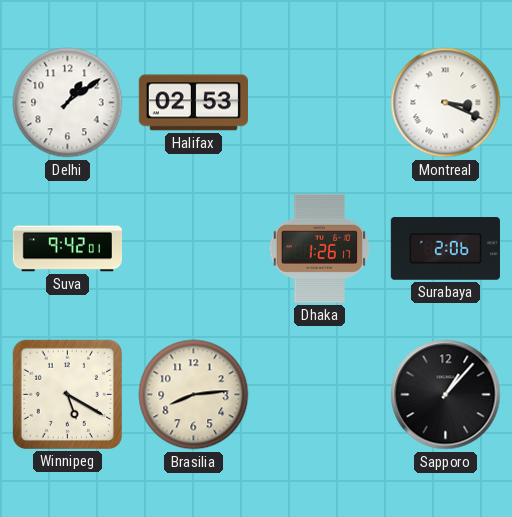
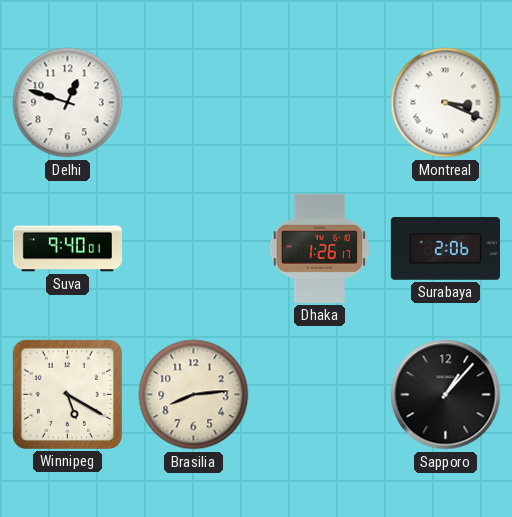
Delhi: 1:09 -> 12:48
Halifax: 02:53 -> none
Suva: 9:42 -> 9:40
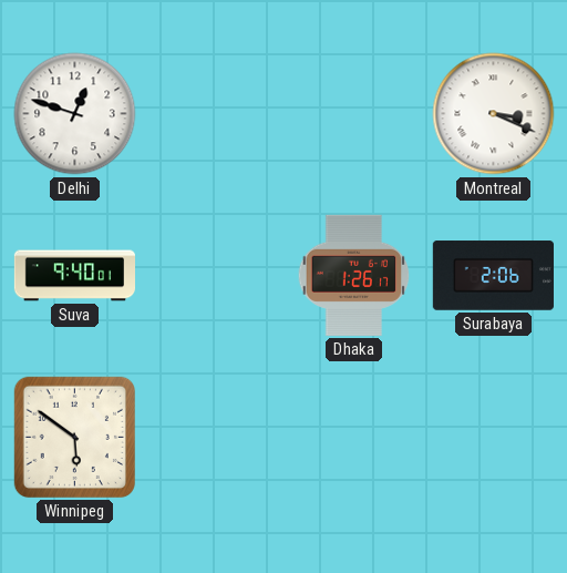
Winnipeg: 5:20 -> 5:51
Brasilia: 8:14 -> none
Sapporo: 1:07 -> none
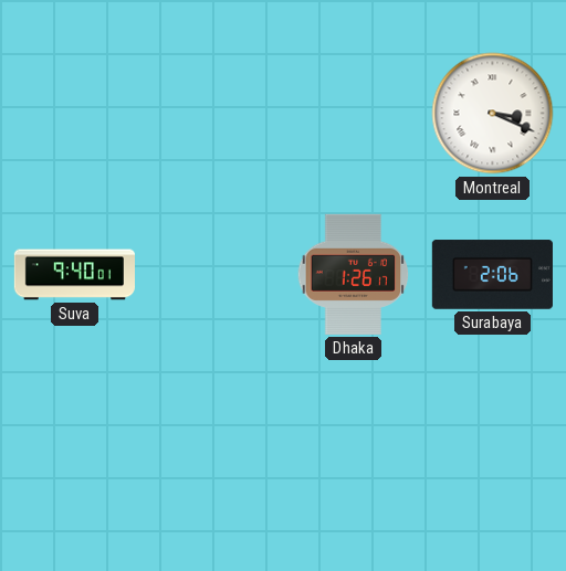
Delhi: 12:48 -> none
Winnipeg: 5:51 -> none
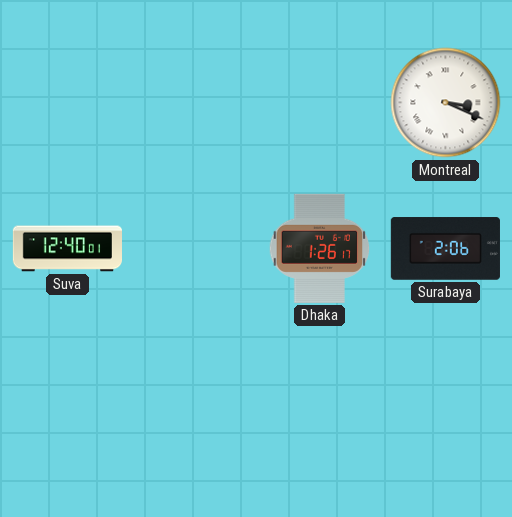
Suva: 9:40 -> 12:40
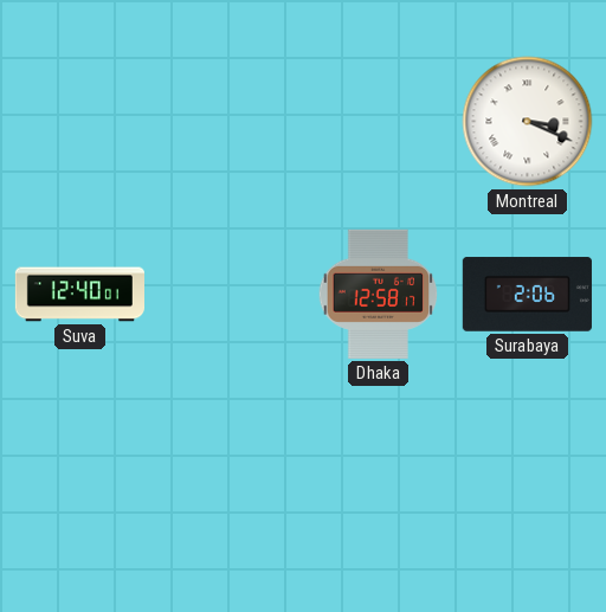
Dhaka: 1:26 -> 12:58
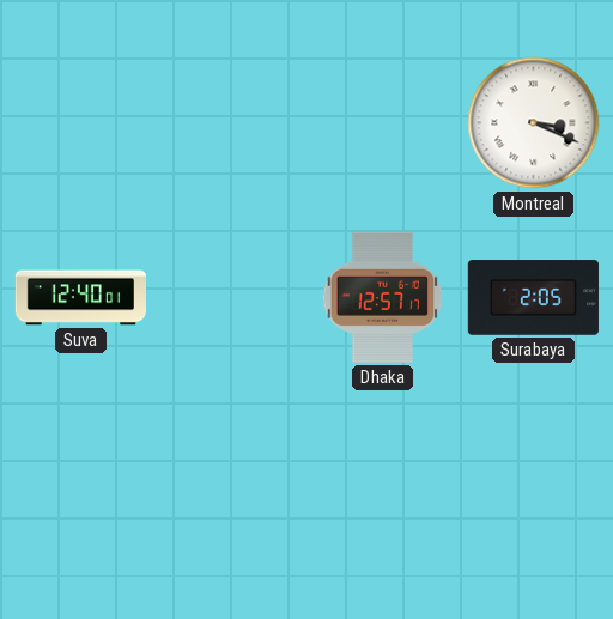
Dhaka: 12:58 -> 12:57
Surabaya: 2:06 -> 2:05
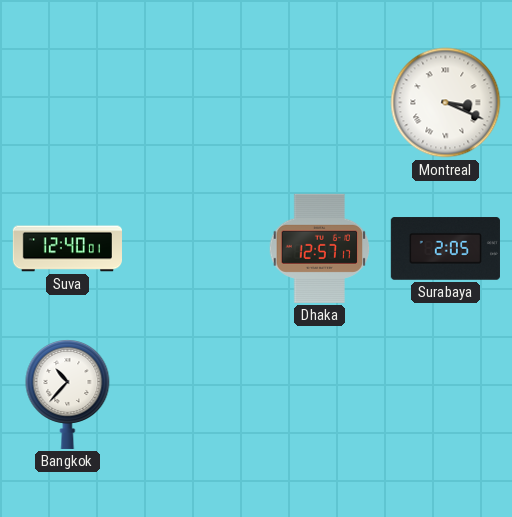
Bangkok: none -> 10:37
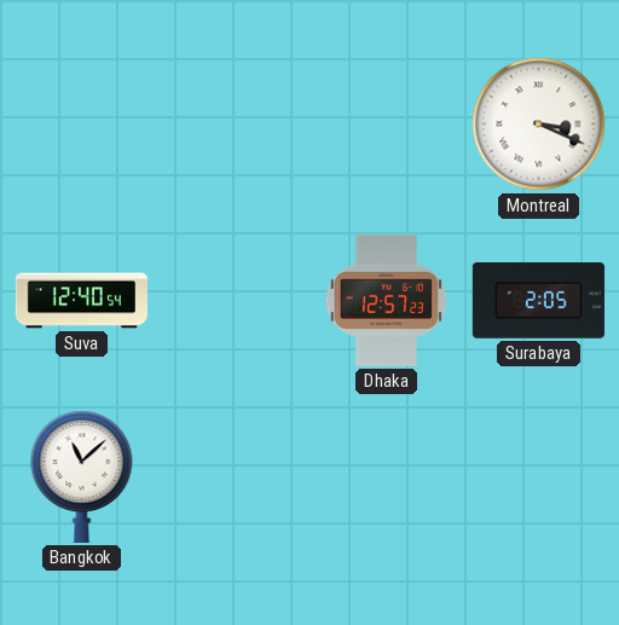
Suva: 12:40:01 -> 12:40:54
Dhaka: 12:57:17 -> 12:57:23
Bangkok: 10:37 -> 11:08
